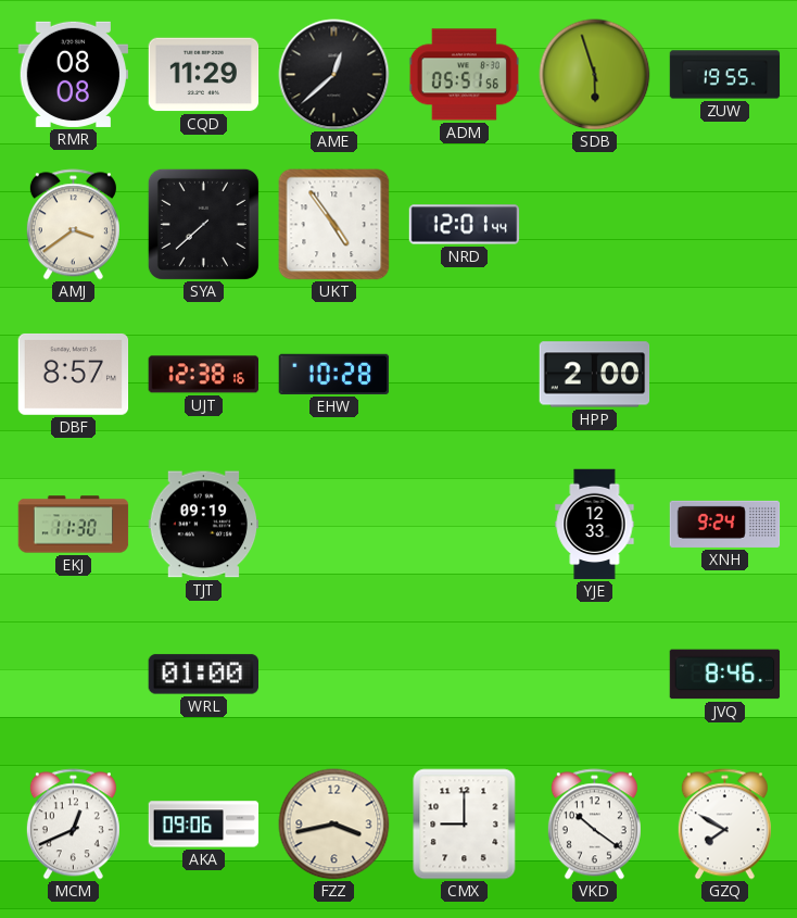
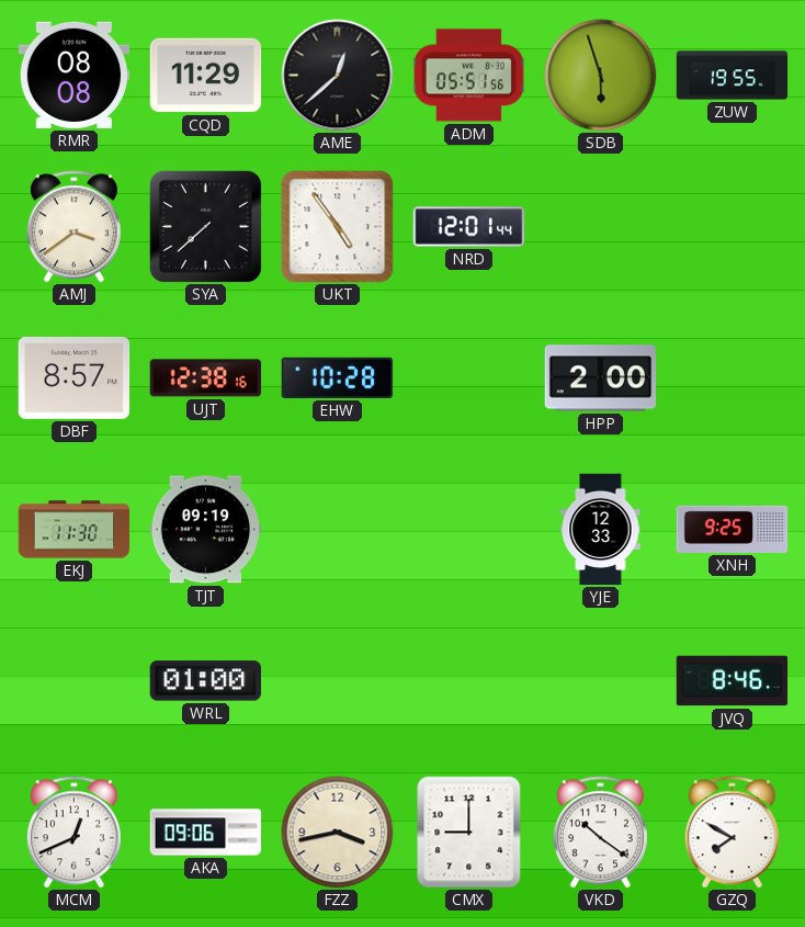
XNH: 9:24 -> 9:25
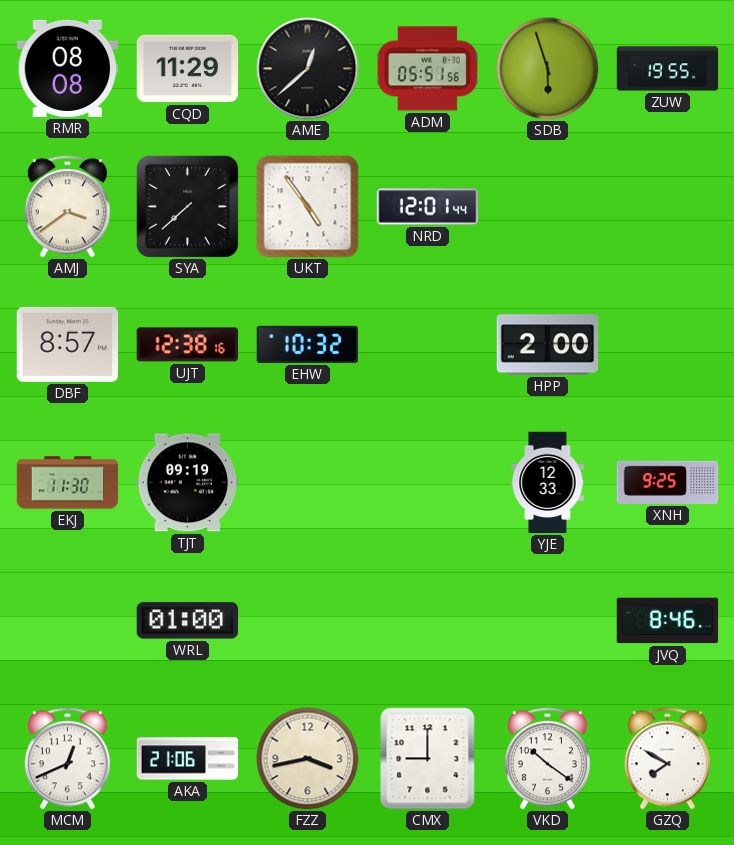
EHW: 10:28 -> 10:32
AKA: 09:06 -> 21:06
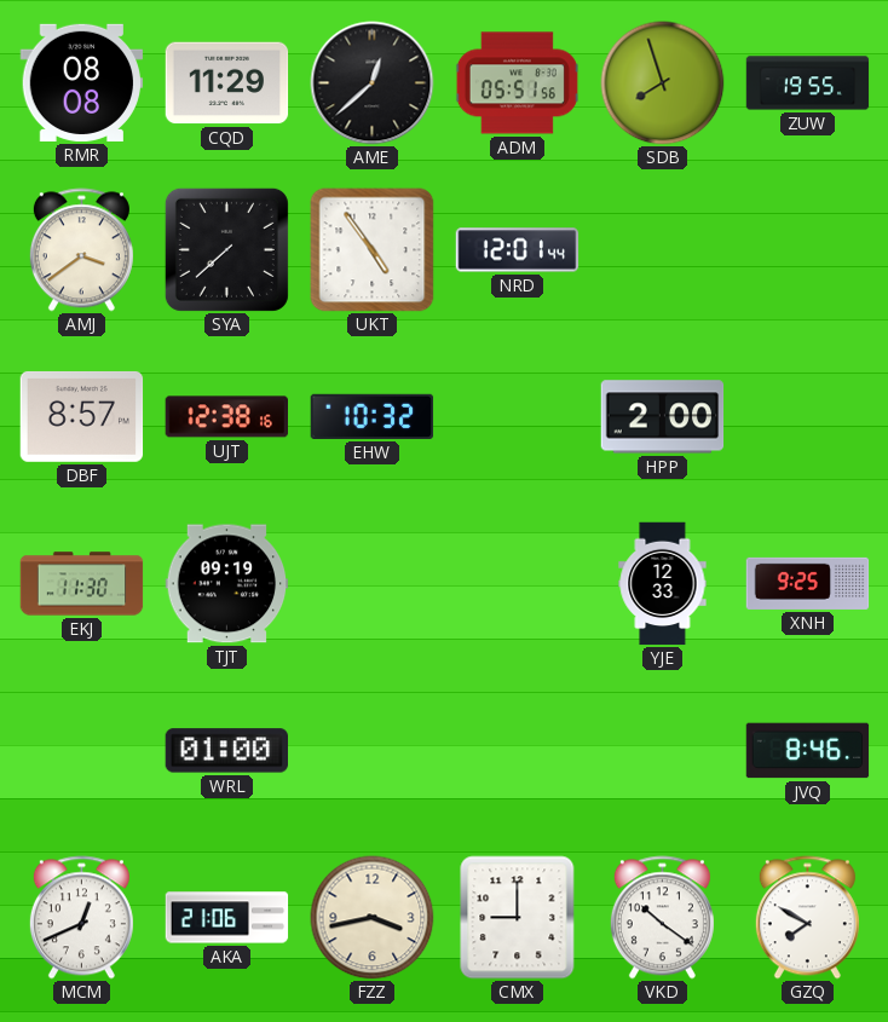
SDB: 5:57 -> 7:57
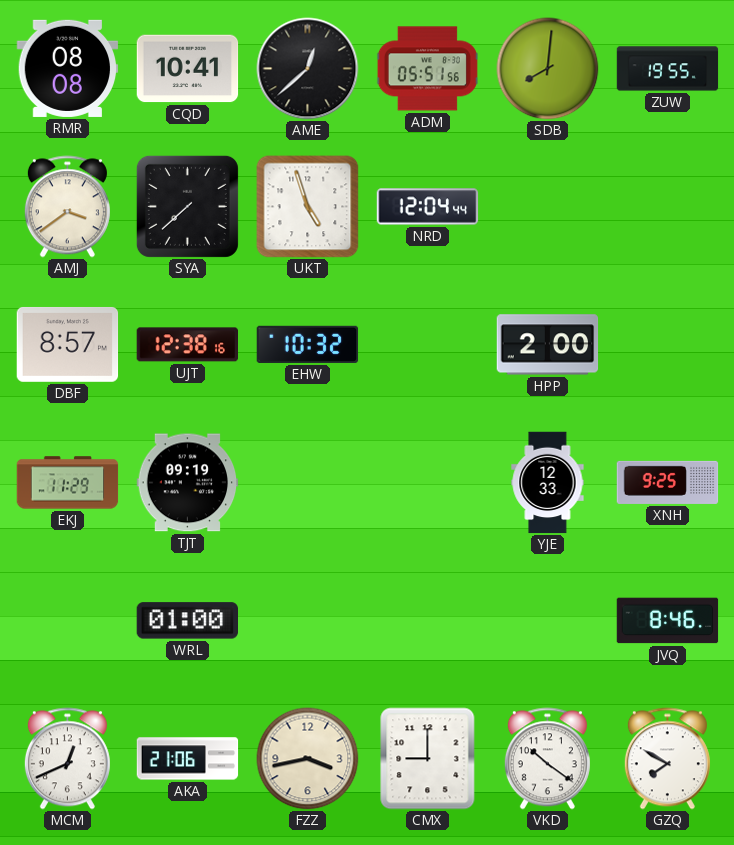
CQD: 11:29 -> 10:41
SDB: 7:57 -> 8:01
UKT: 4:54 -> 4:57
NRD: 12:01 -> 12:04
EKJ: 11:30 -> 11:29
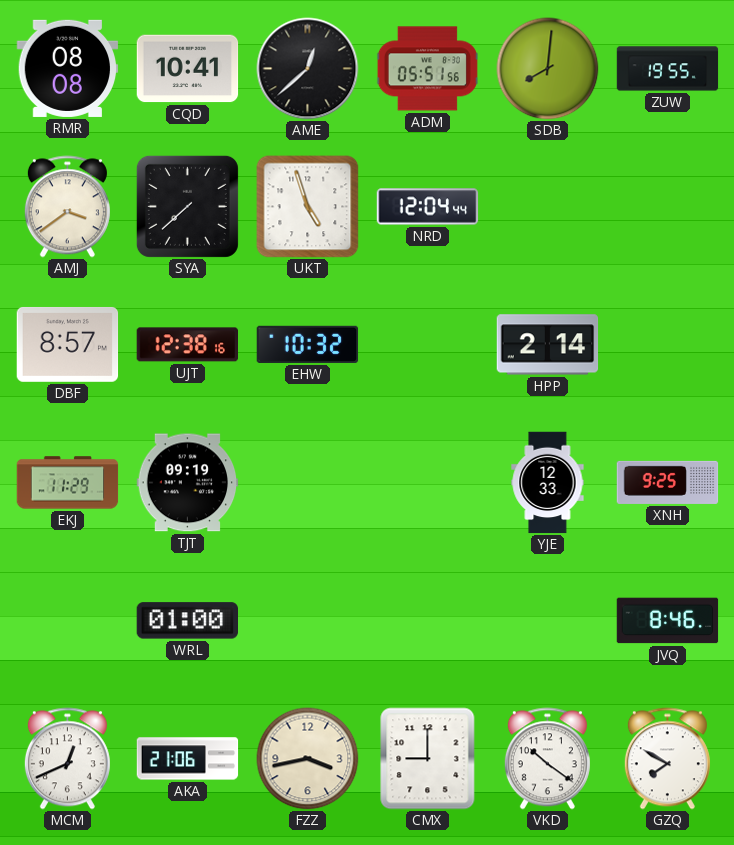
HPP: 2:00 -> 2:14
